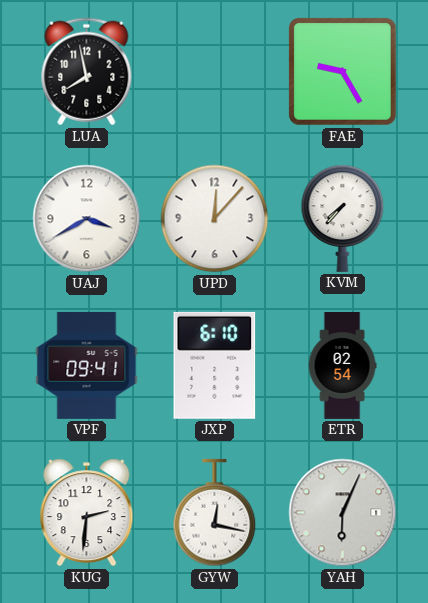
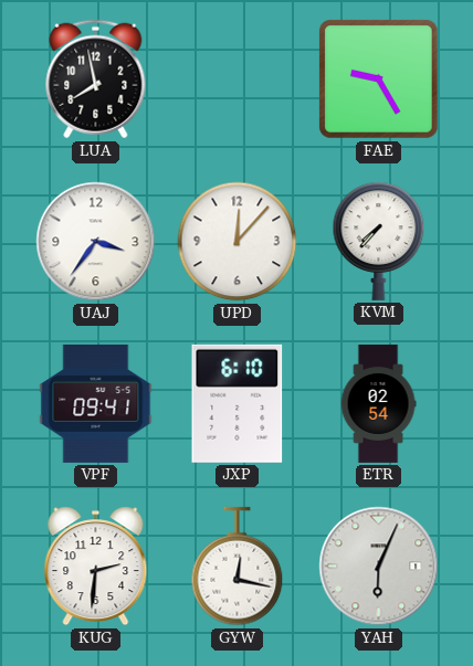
UAJ: 3:40 -> 3:36
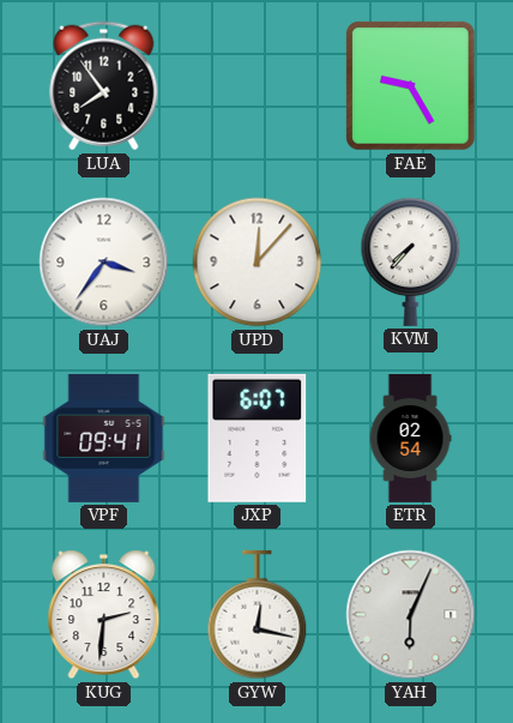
LUA: 7:58 -> 7:54
JXP: 6:10 -> 6:07
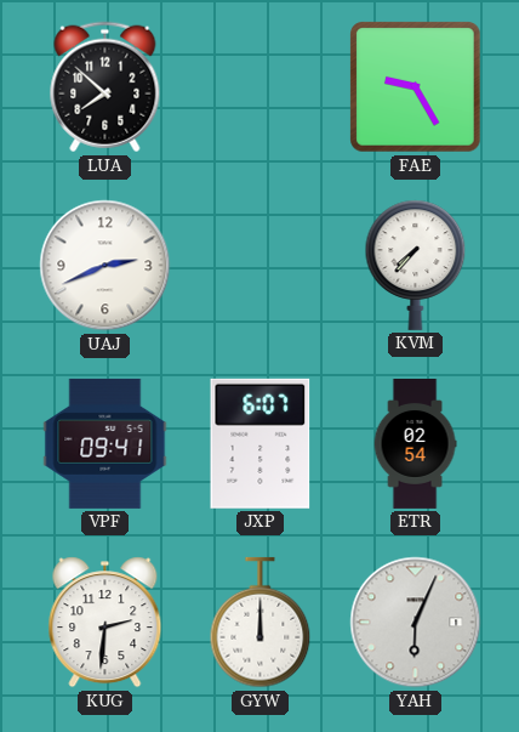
LUA: 7:54 -> 7:52
UAJ: 3:36 -> 2:41
UPD: 12:07 -> none
GYW: 12:17 -> 12:00
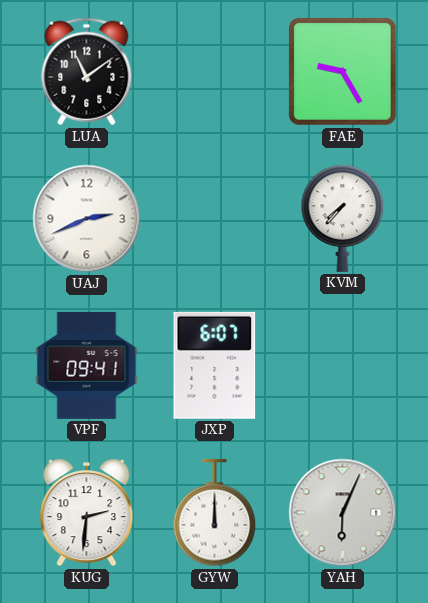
LUA: 7:52 -> 11:09
ETR: 02:54 -> none
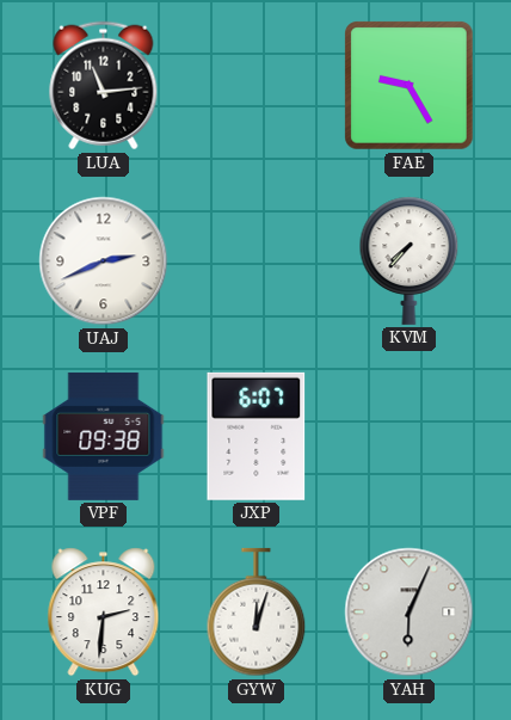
LUA: 11:09 -> 11:14
VPF: 09:41 -> 09:38
GYW: 12:00 -> 12:03
